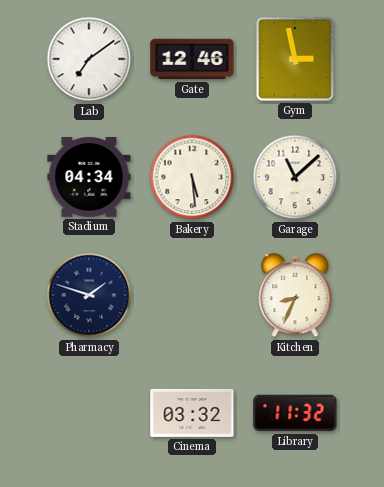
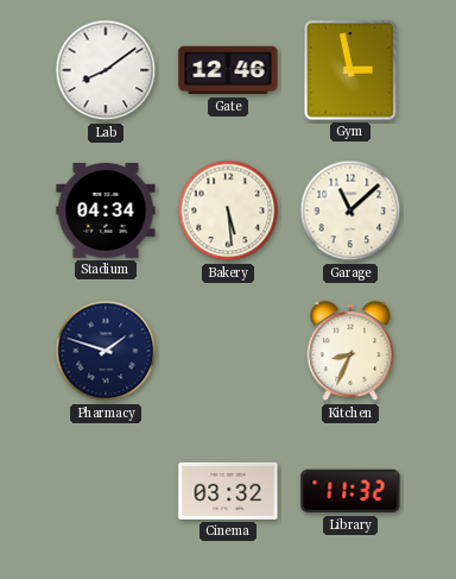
Lab: 7:09 -> 8:09
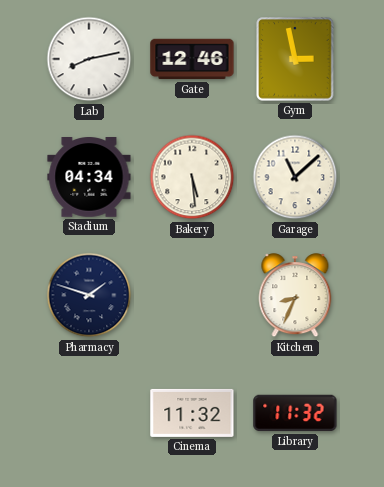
Lab: 8:09 -> 8:13
Cinema: 03:32 -> 11:32
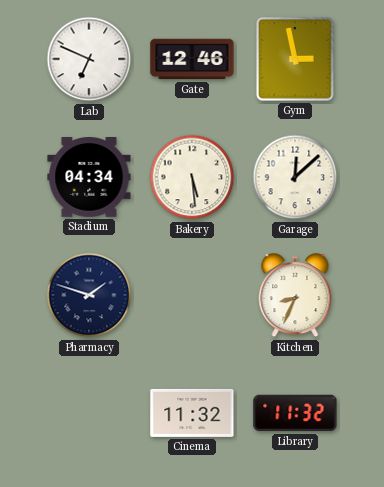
Lab: 8:13 -> 6:49
Garage: 11:08 -> 12:08
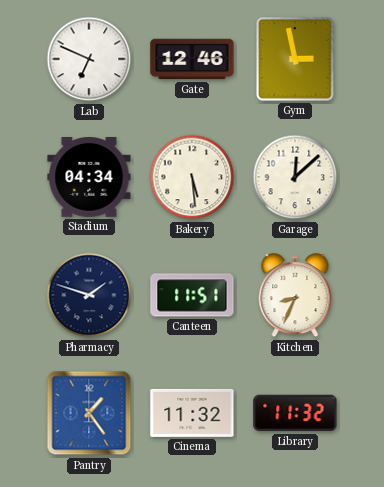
Canteen: none -> 11:51
Pantry: none -> 1:24
